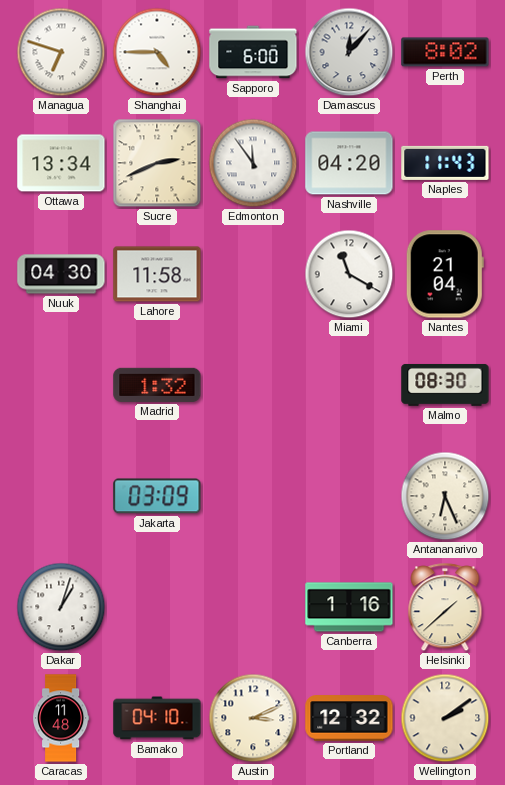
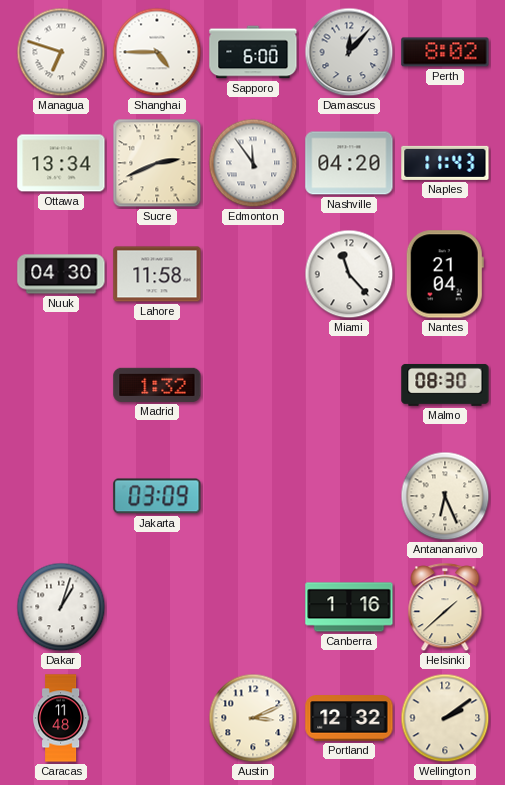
Miami: 11:20 -> 11:23
Bamako: 04:10 -> none
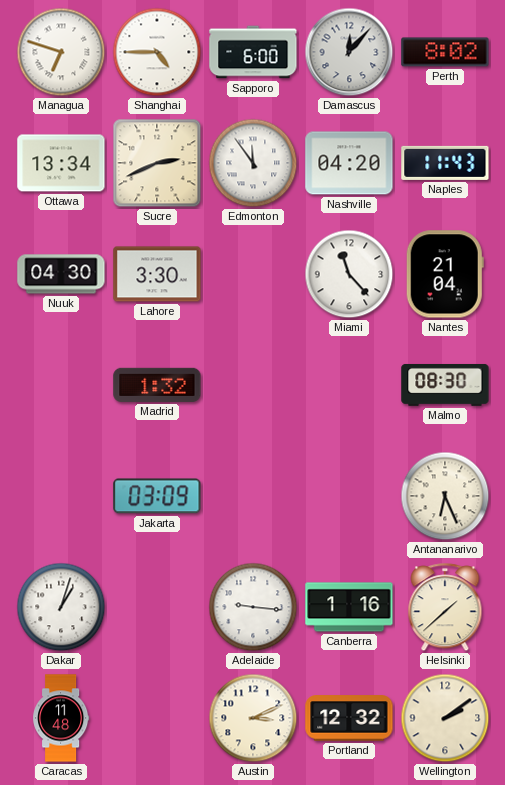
Lahore: 11:58 -> 3:30
Adelaide: none -> 9:16
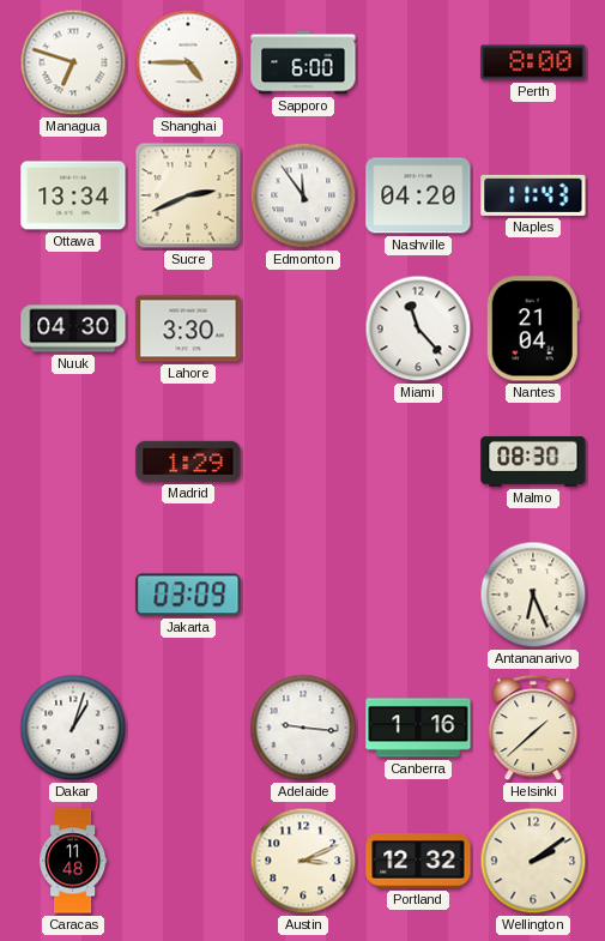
Damascus: 12:07 -> none
Perth: 8:02 -> 8:00
Madrid: 1:32 -> 1:29
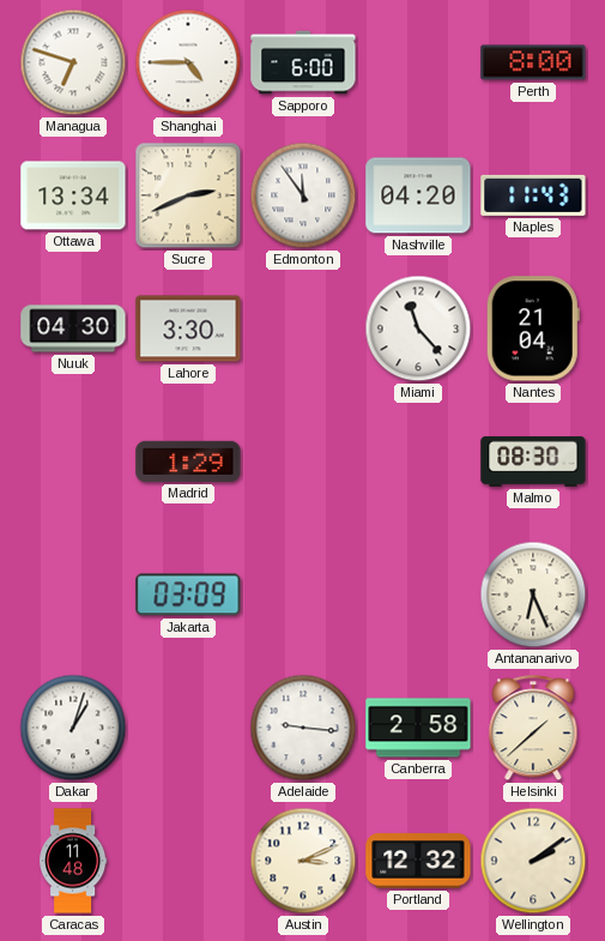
Canberra: 1:16 -> 2:58
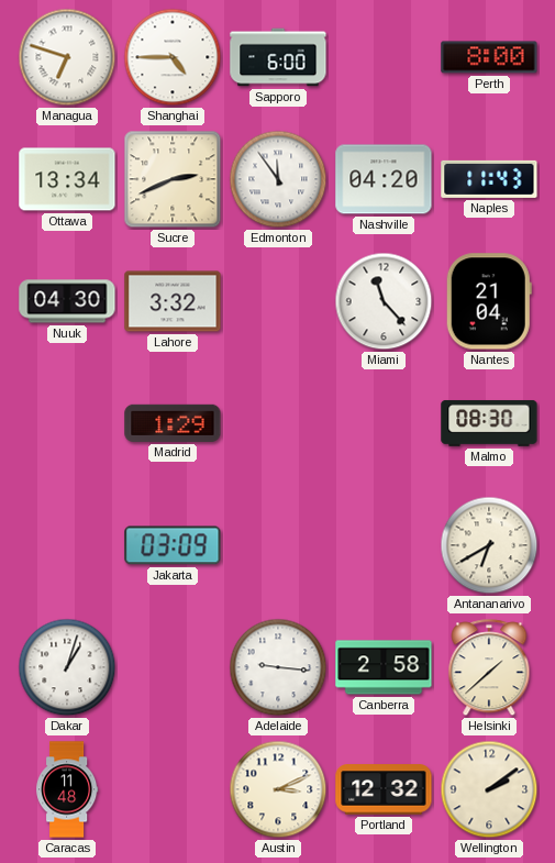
Lahore: 3:30 -> 3:32
Antananarivo: 6:26 -> 6:40
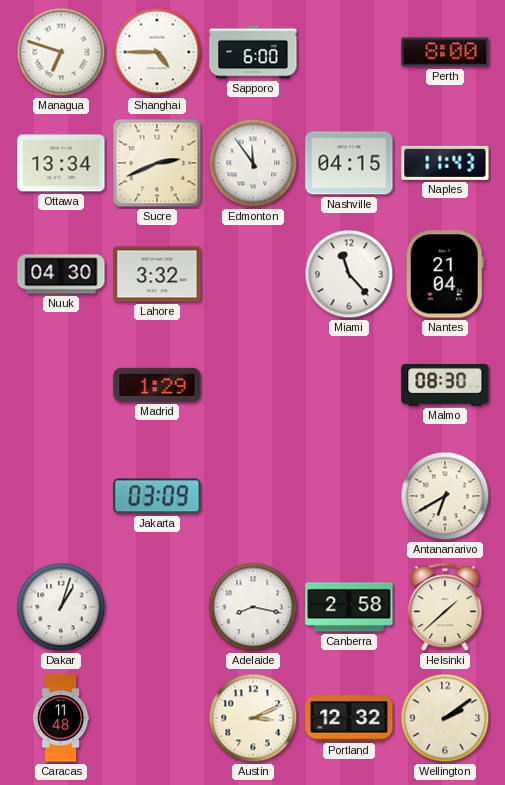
Nashville: 04:20 -> 04:15
Adelaide: 9:16 -> 8:17
